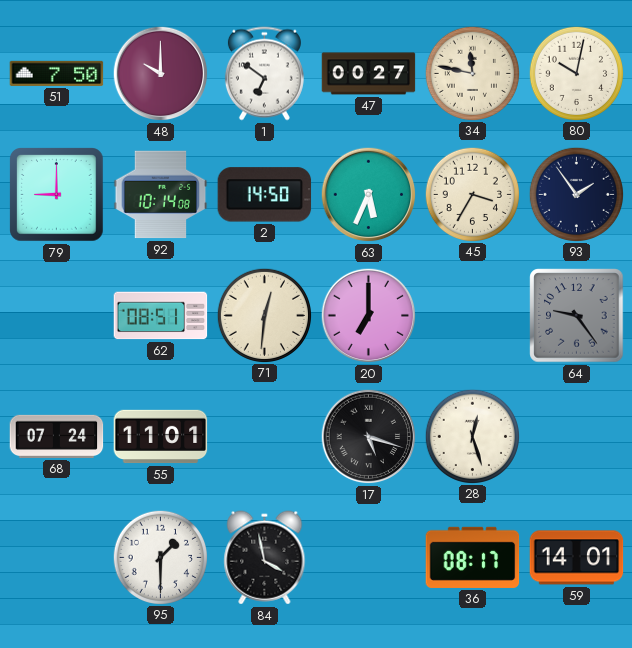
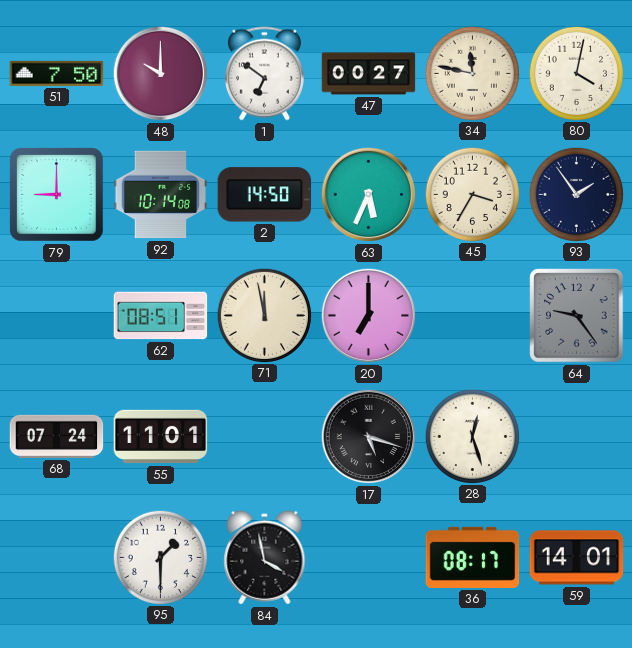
80: 10:02 -> 4:02
71: 12:31 -> 11:58
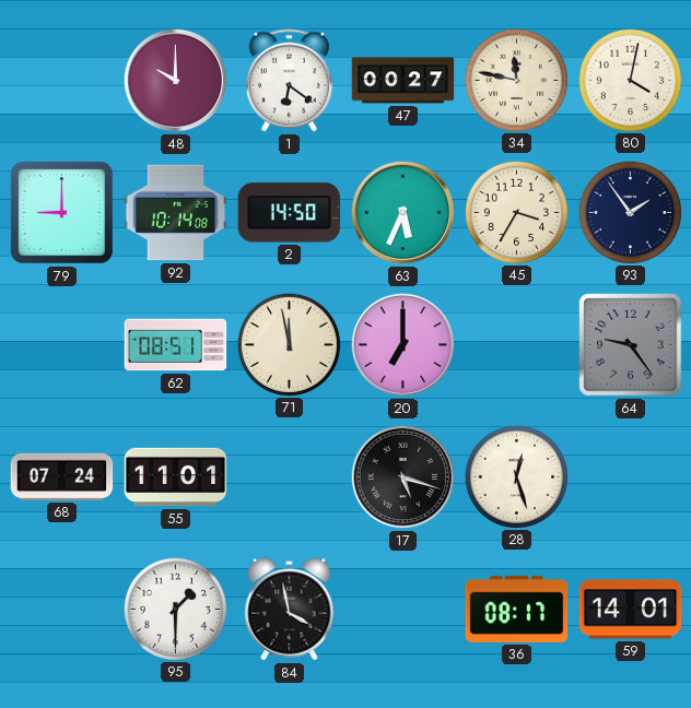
51: 7:50 -> none
1: 6:51 -> 6:21
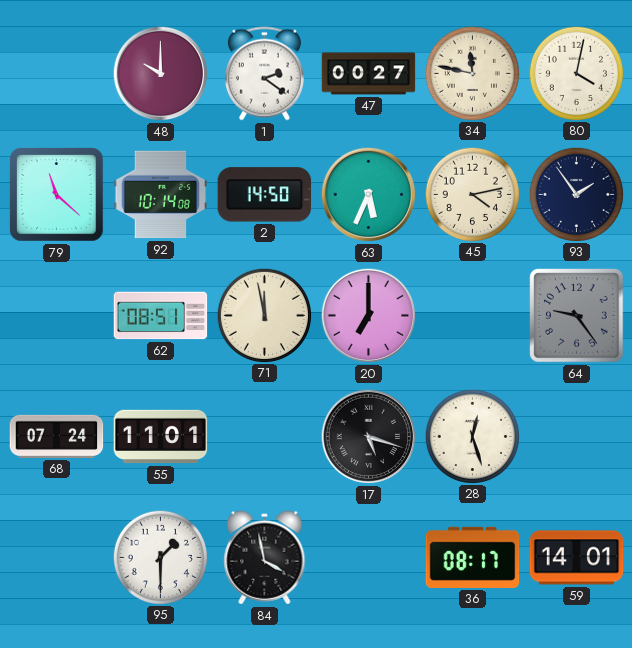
1: 6:21 -> 2:21
79: 9:00 -> 11:22
45: 3:35 -> 4:13
